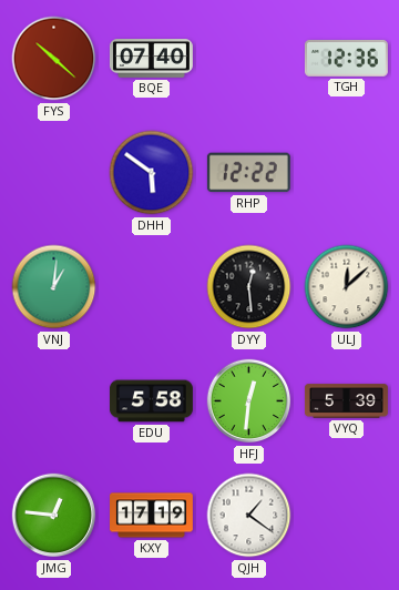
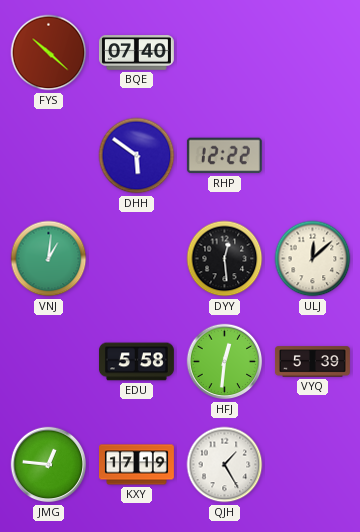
TGH: 12:36 -> none
QJH: 1:21 -> 1:25
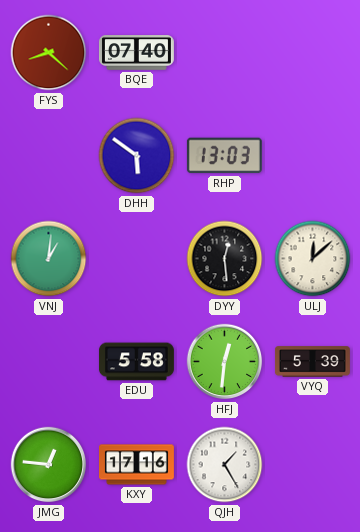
FYS: 10:22 -> 8:22
RHP: 12:22 -> 13:03
KXY: 17:19 -> 17:16
